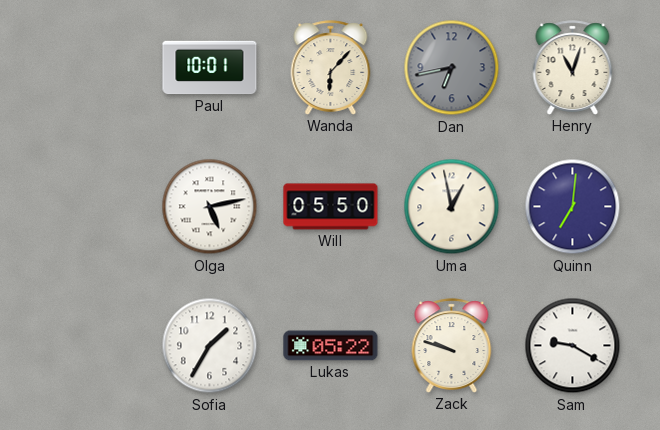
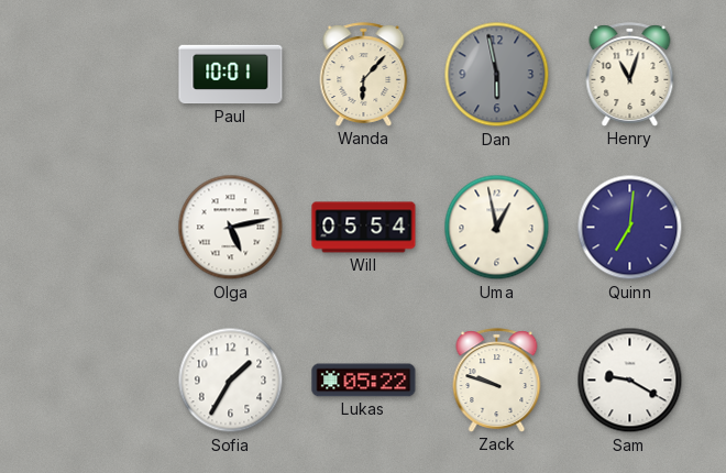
Dan: 6:43 -> 5:58
Will: 05:50 -> 05:54
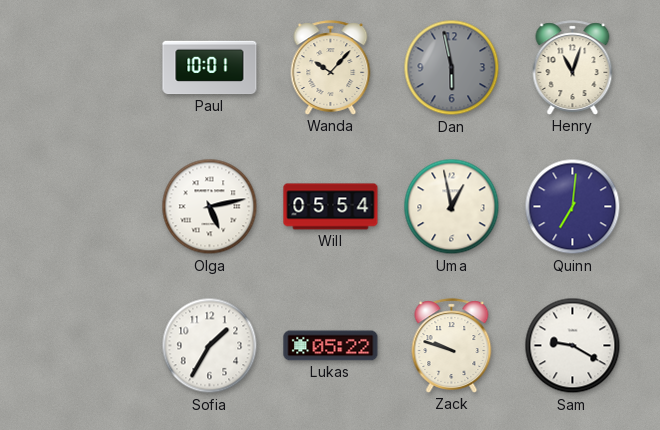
Wanda: 6:07 -> 10:07
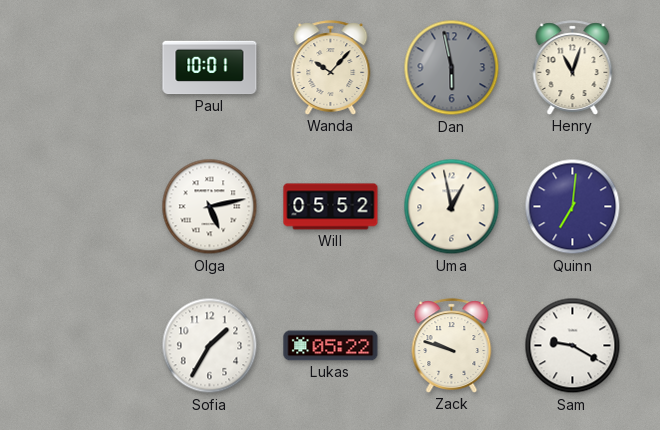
Will: 05:54 -> 05:52
